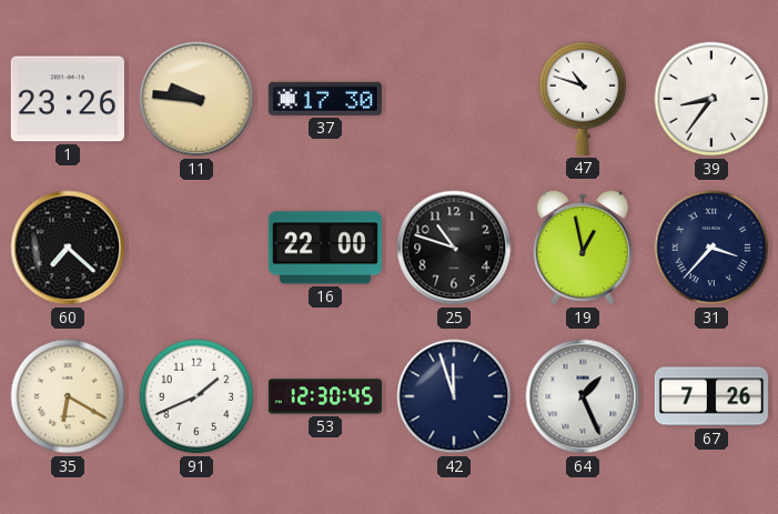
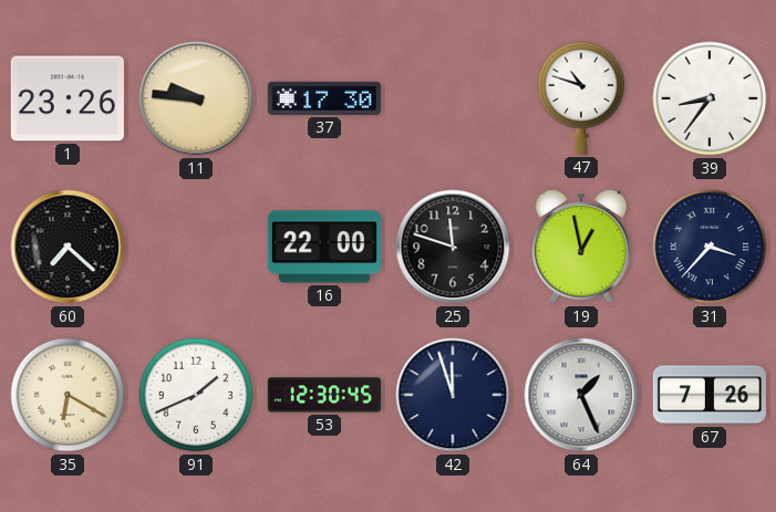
25: 10:48 -> 11:48
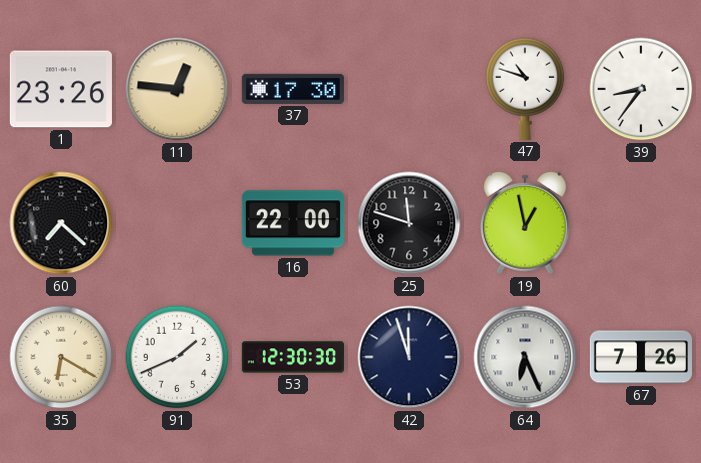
11: 9:46 -> 12:46
31: 3:37 -> none
53: 12:30:45 -> 12:30:30
64: 1:26 -> 6:26
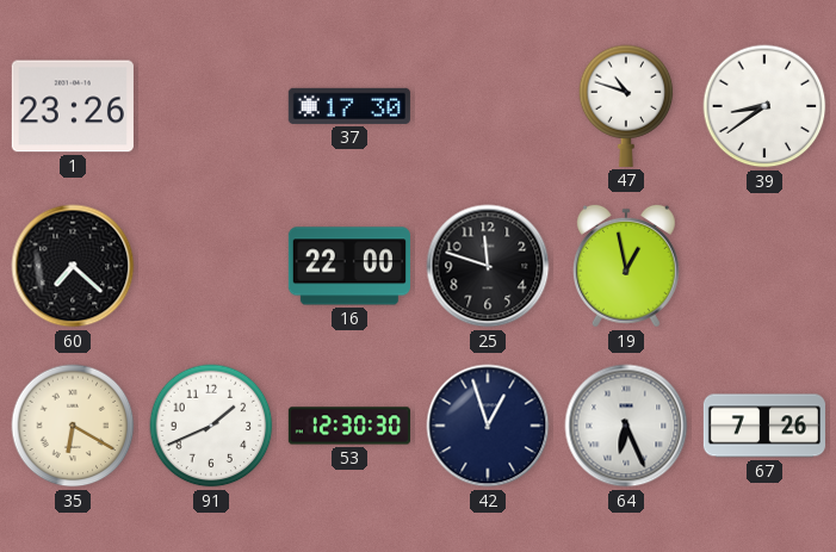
11: 12:46 -> none
39: 8:36 -> 8:39
42: 11:57 -> 12:57
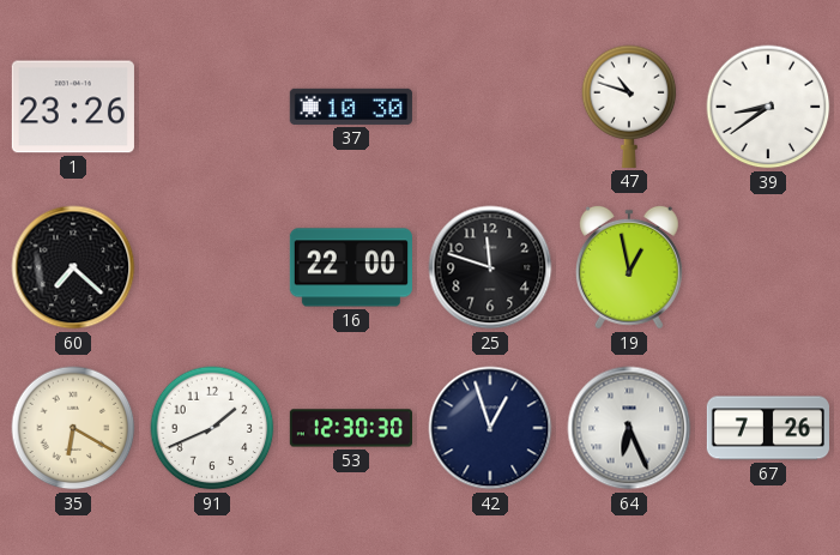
37: 17:30 -> 10:30
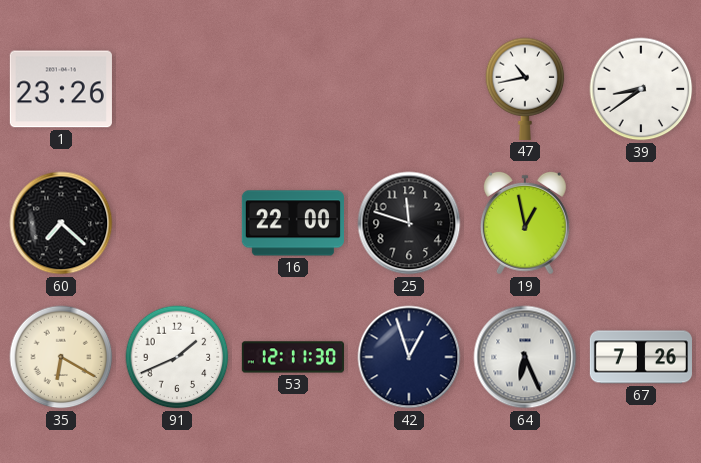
37: 10:30 -> none
47: 10:48 -> 10:43
53: 12:30 -> 12:11
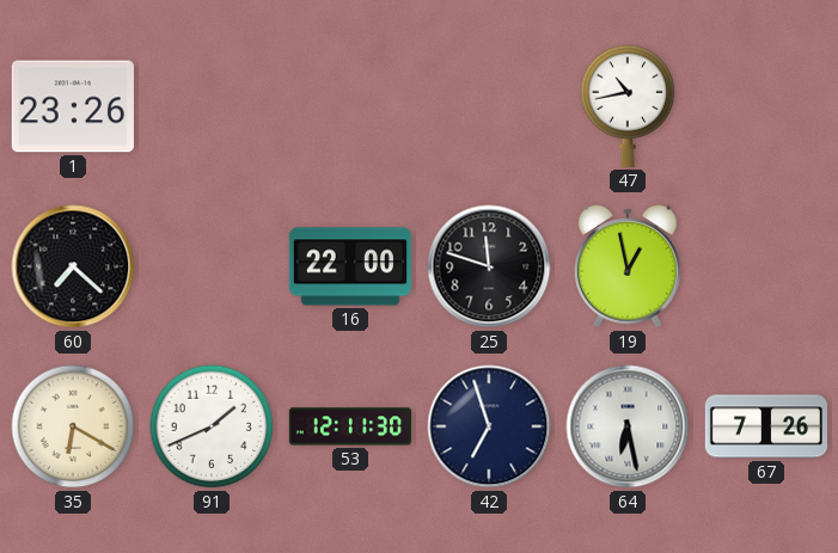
39: 8:39 -> none
42: 12:57 -> 6:57
64: 6:26 -> 6:28
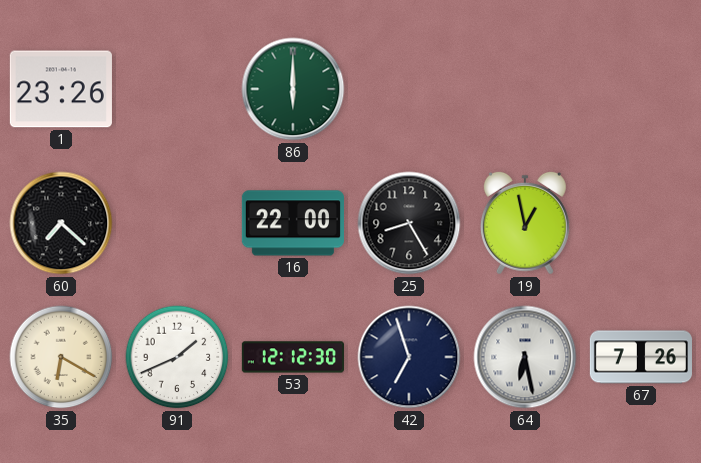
86: none -> 6:00
47: 10:43 -> none
25: 11:48 -> 8:25
53: 12:11 -> 12:12
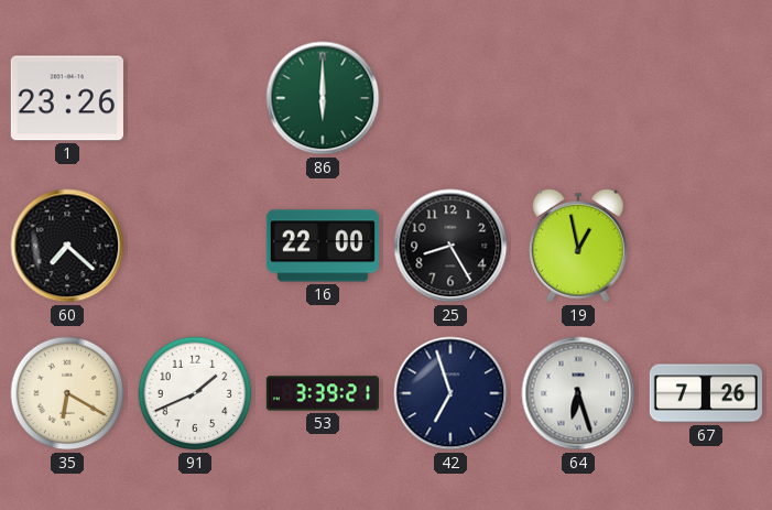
53: 12:12 -> 3:39
64: 6:28 -> 6:27
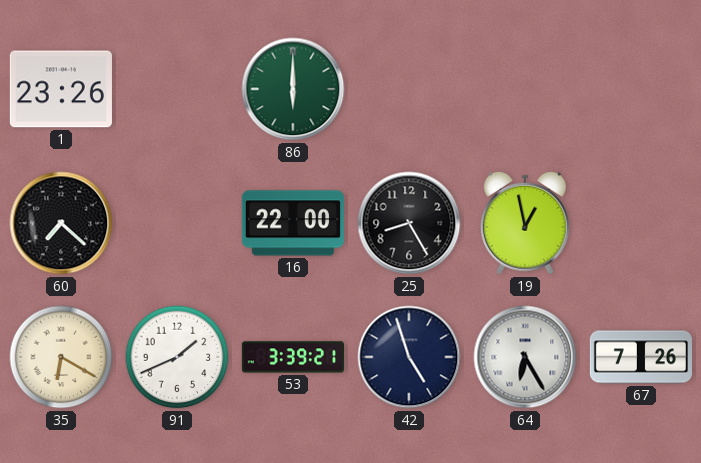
42: 6:57 -> 4:57
64: 6:27 -> 6:25
